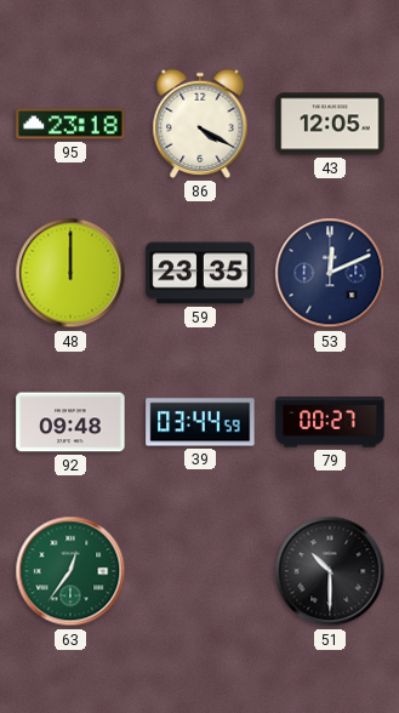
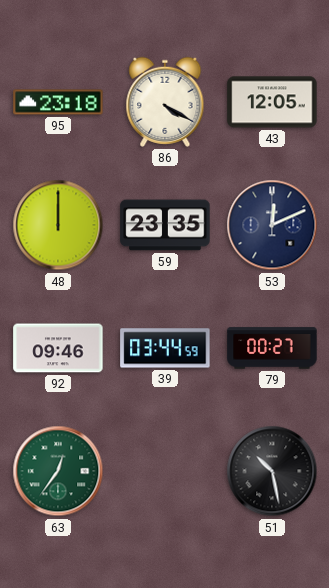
92: 09:48 -> 09:46
51: 10:30 -> 10:28
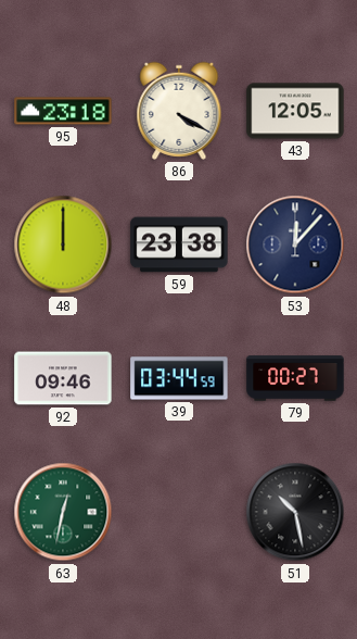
59: 23:35 -> 23:38
53: 12:11 -> 12:07
63: 12:36 -> 12:32
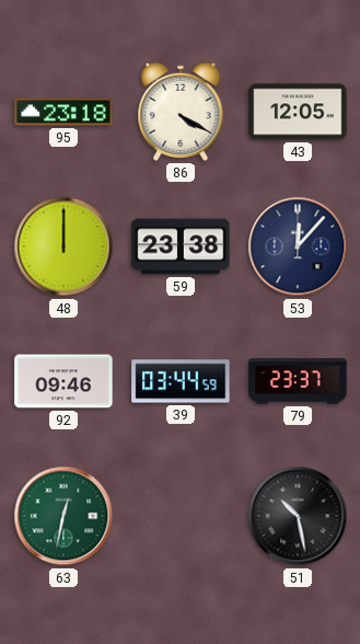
79: 00:27 -> 23:37
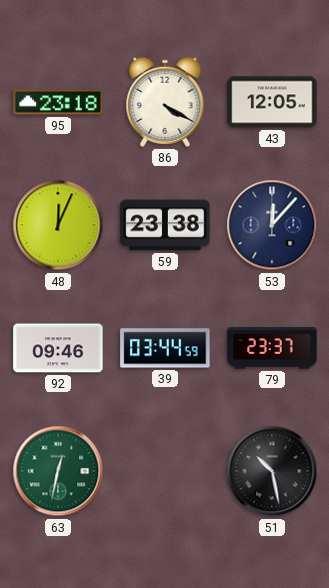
48: 12:00 -> 12:04
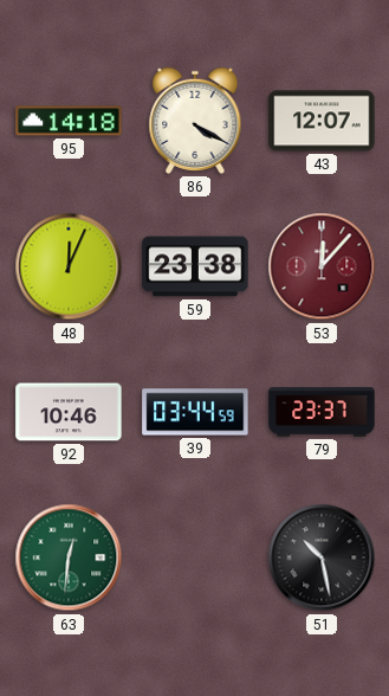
95: 23:18 -> 14:18
43: 12:05 -> 12:07
53 dial: navy -> burgundy
92: 09:46 -> 10:46
63: 12:32 -> 12:31
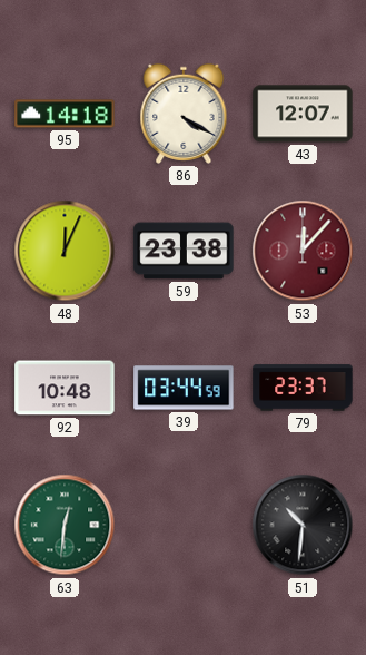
92: 10:46 -> 10:48
51: 10:28 -> 10:31
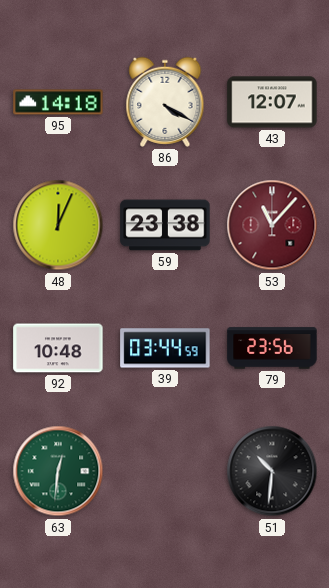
53: 12:07 -> 11:07
79: 23:37 -> 23:56
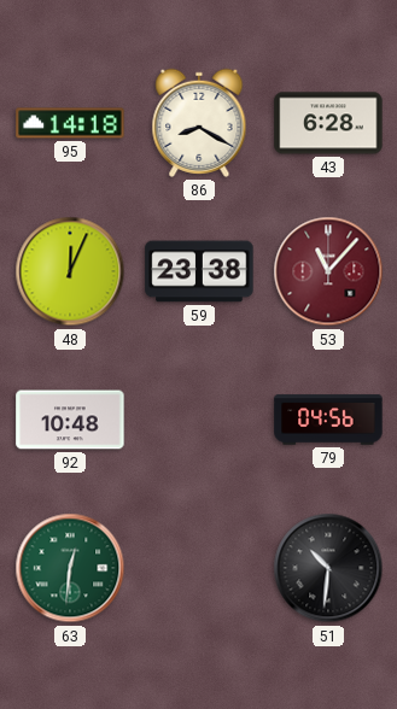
86: 4:20 -> 8:20
43: 12:07 -> 6:28
39: 03:44 -> none
79: 23:56 -> 04:56
